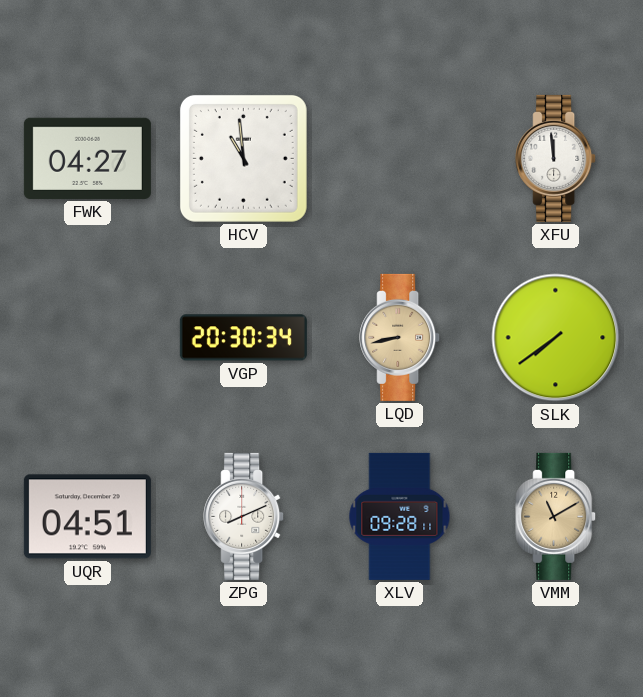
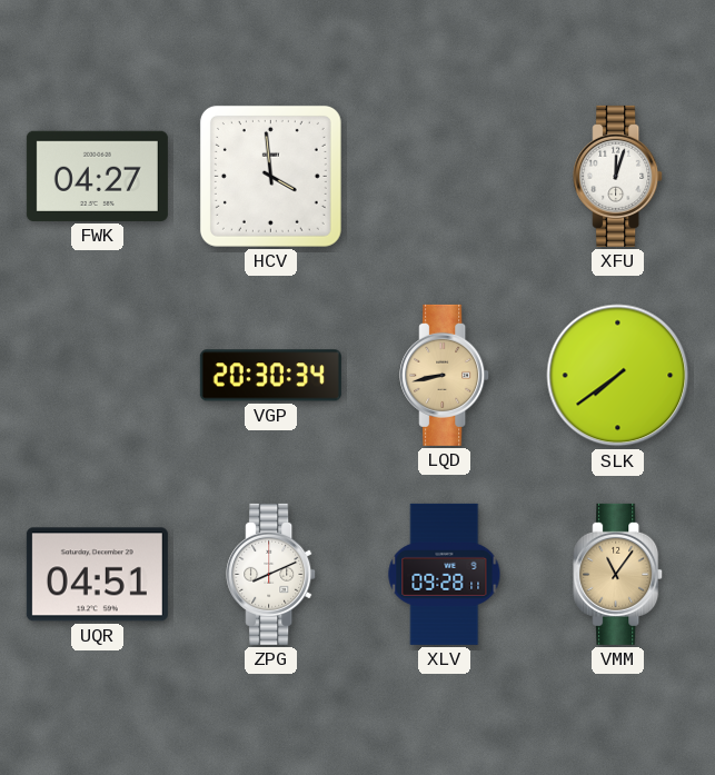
HCV: 10:59 -> 3:59
XFU: 11:59 -> 12:03
VMM: 11:10 -> 11:06
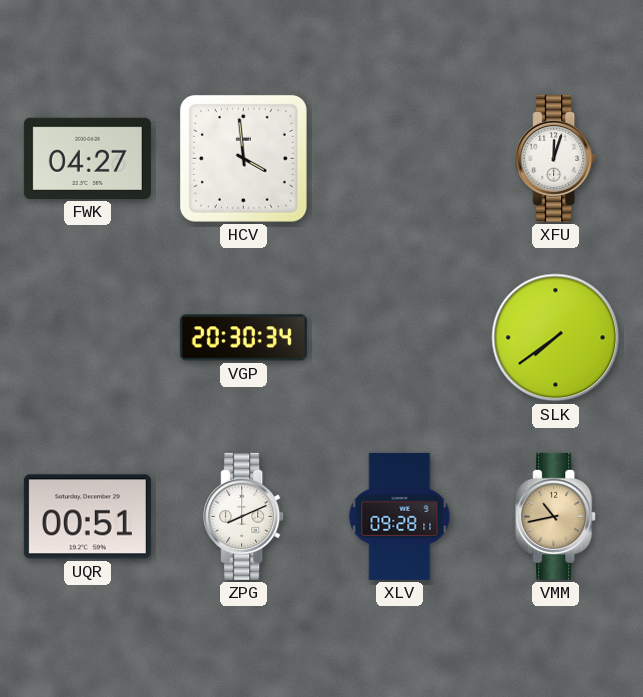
LQD: 8:43 -> none
UQR: 04:51 -> 00:51
VMM: 11:06 -> 10:43
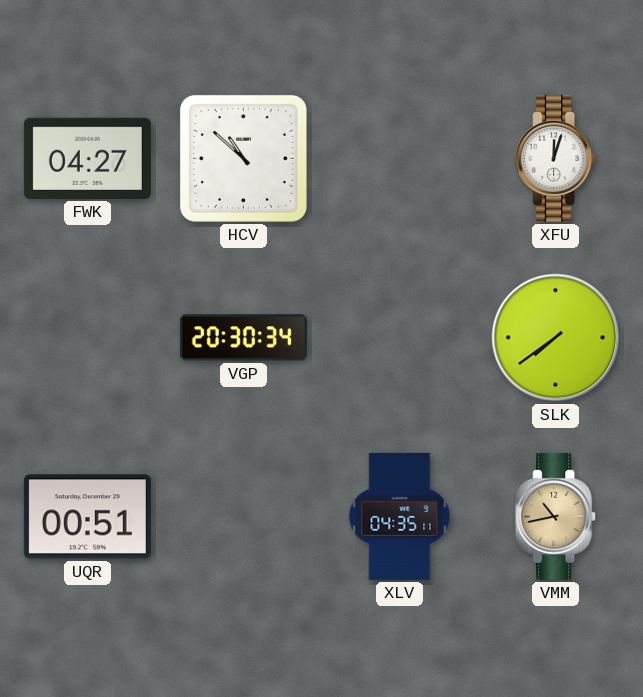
HCV: 3:59 -> 10:52
ZPG: 8:11 -> none
XLV: 09:28 -> 04:35
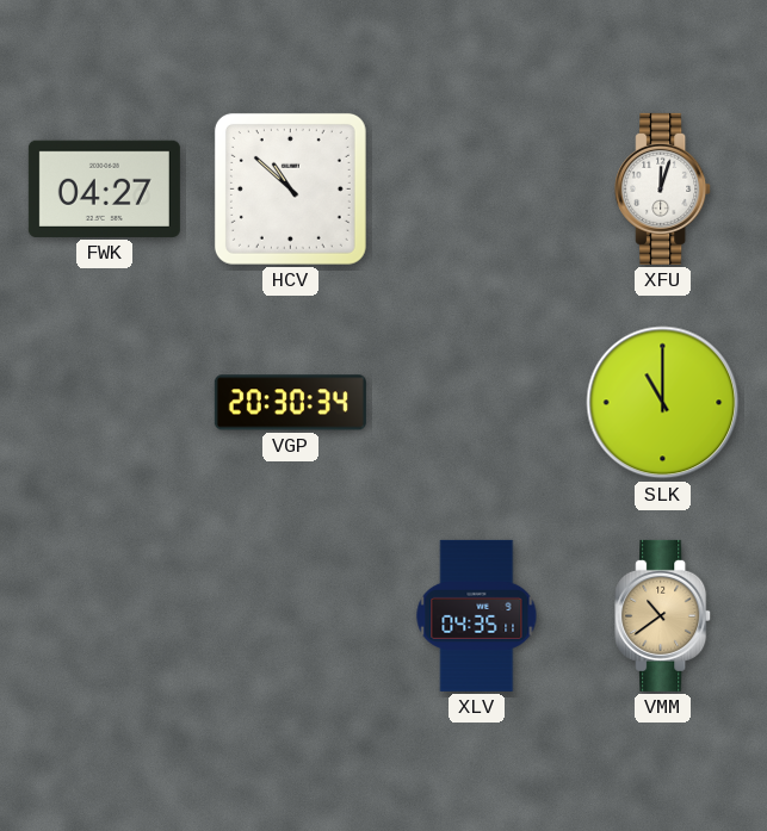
SLK: 7:39 -> 11:00
UQR: 00:51 -> none
VMM: 10:43 -> 10:39
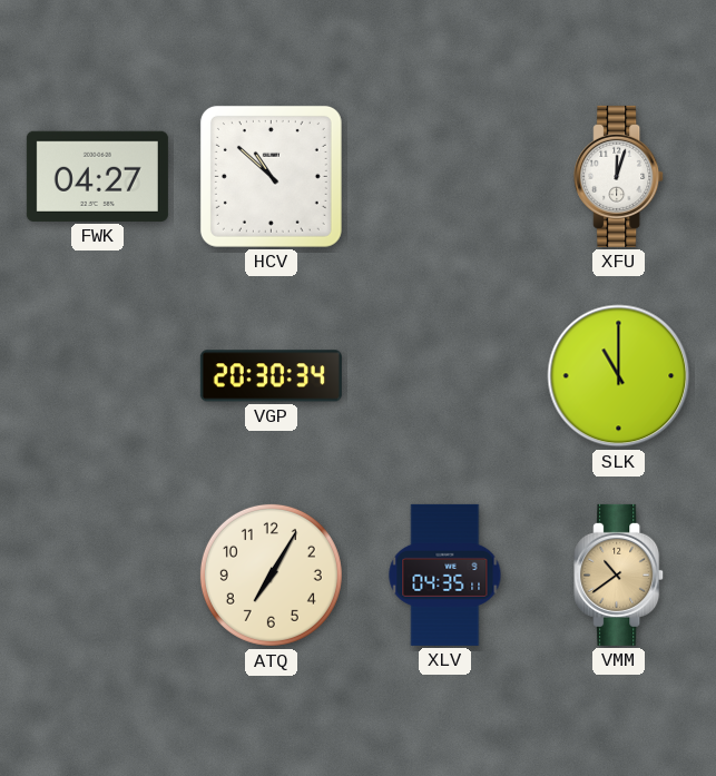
ATQ: none -> 7:05
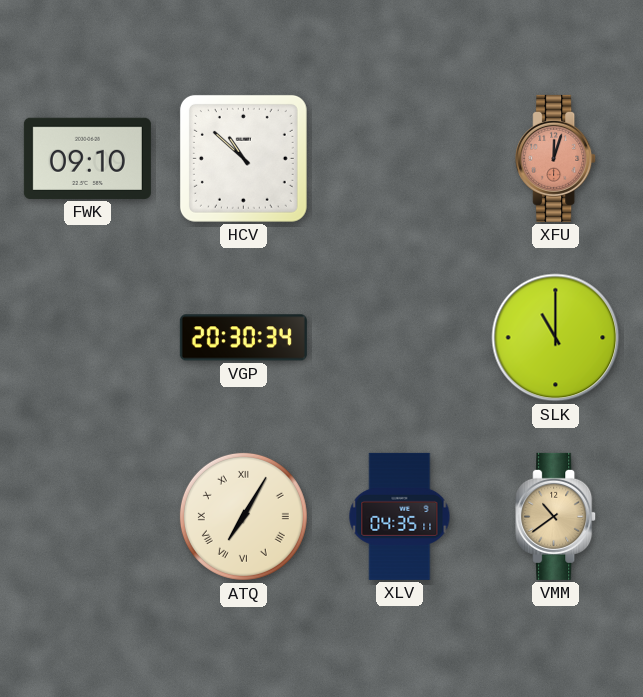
FWK: 04:27 -> 09:10
XFU dial: white -> salmon
ATQ numerals: Arabic -> Roman
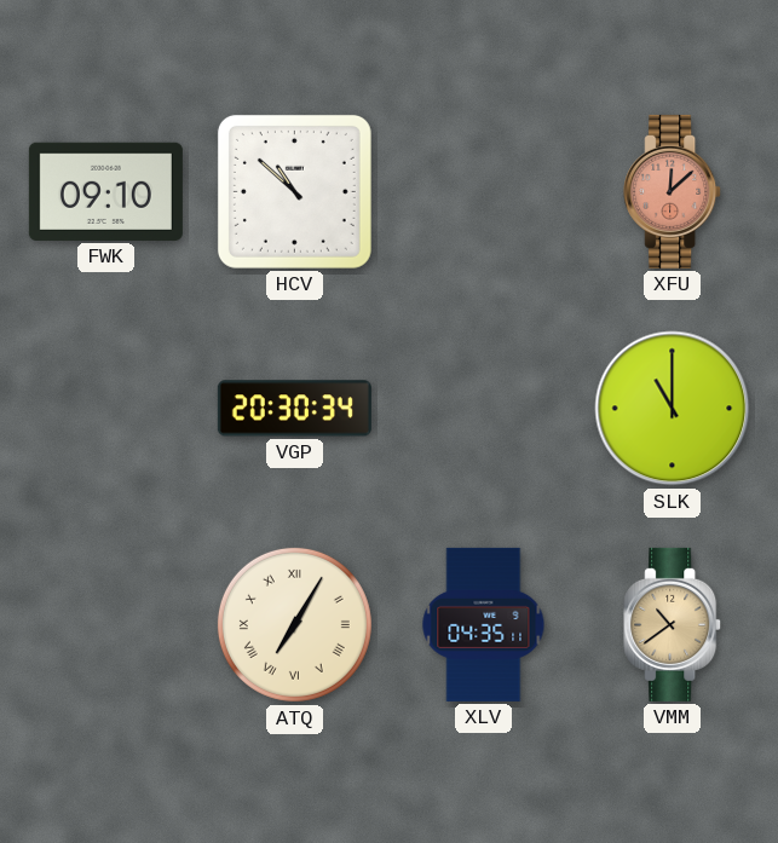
XFU: 12:03 -> 12:08
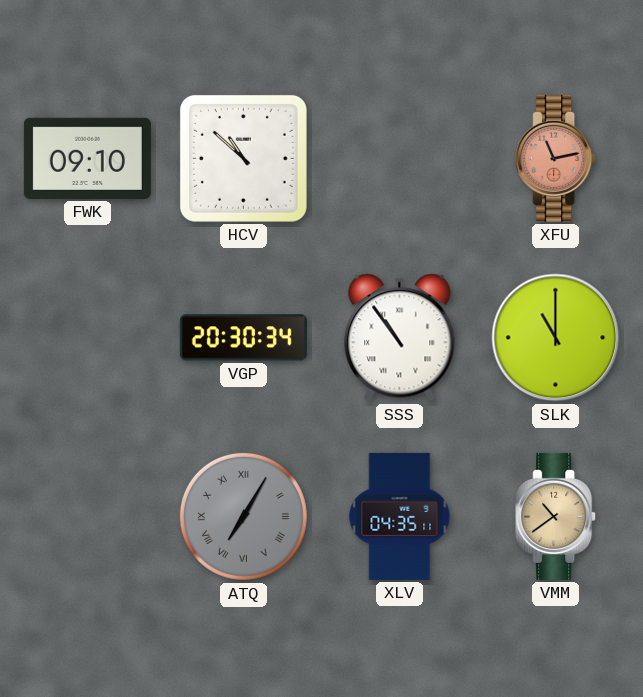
XFU: 12:08 -> 11:13
SSS: none -> 10:54
ATQ dial: cream -> grey
